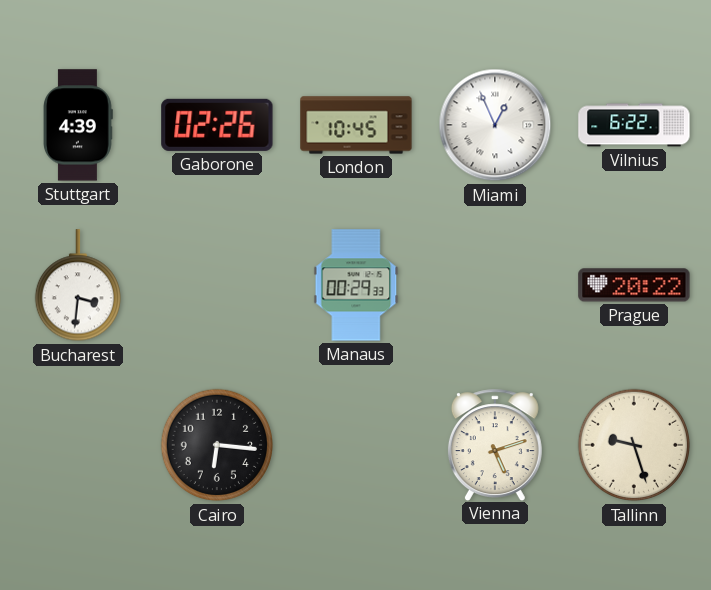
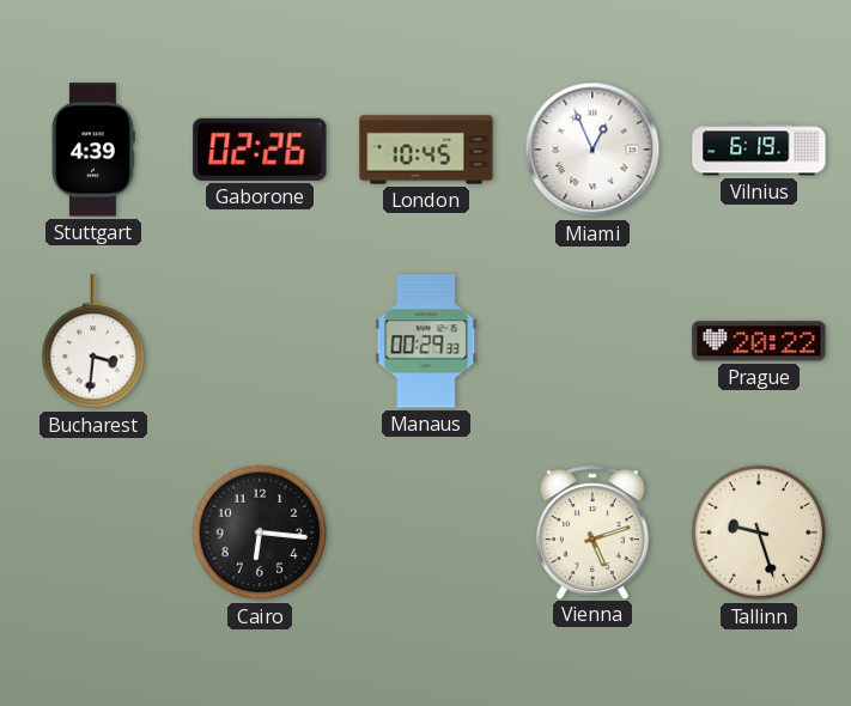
Vilnius: 6:22 -> 6:19
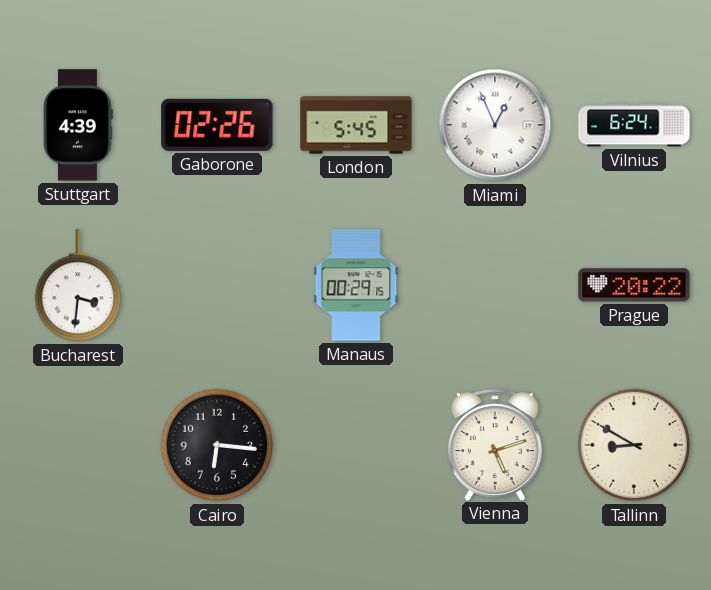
London: 10:45 -> 5:45
Vilnius: 6:19 -> 6:24
Manaus: 00:29:33 -> 00:29:15
Tallinn: 9:27 -> 8:50
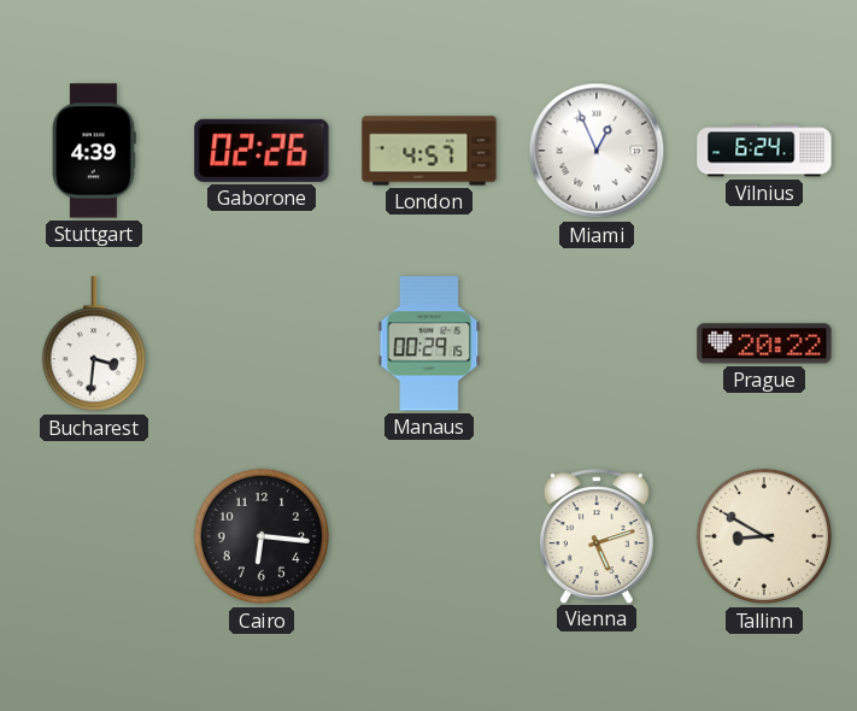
London: 5:45 -> 4:57
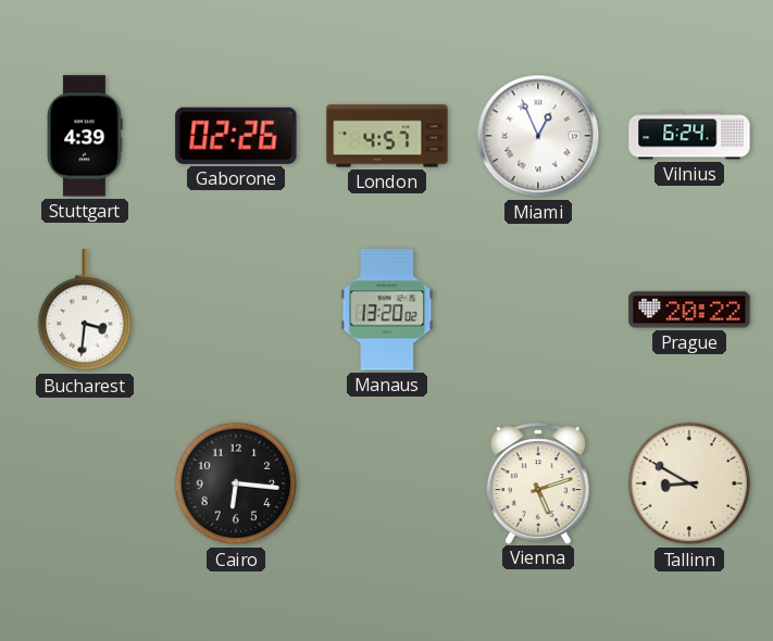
Manaus: 00:29 -> 13:20
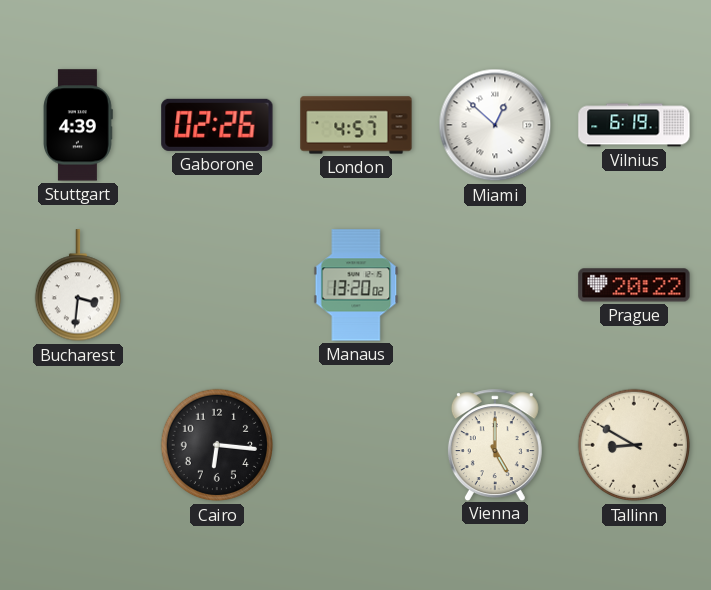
Miami: 12:56 -> 12:52
Vilnius: 6:24 -> 6:19
Vienna: 5:12 -> 5:00
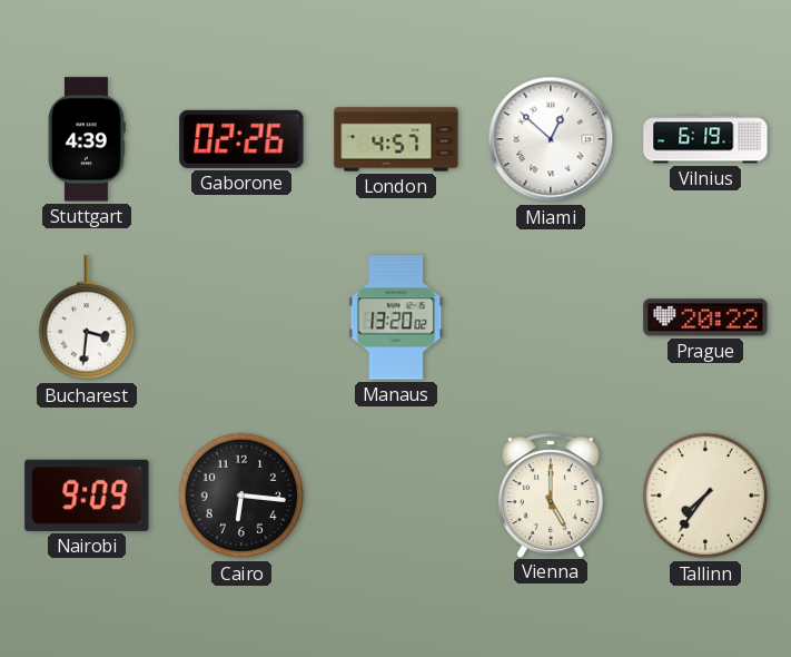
Nairobi: none -> 9:09
Tallinn: 8:50 -> 7:36
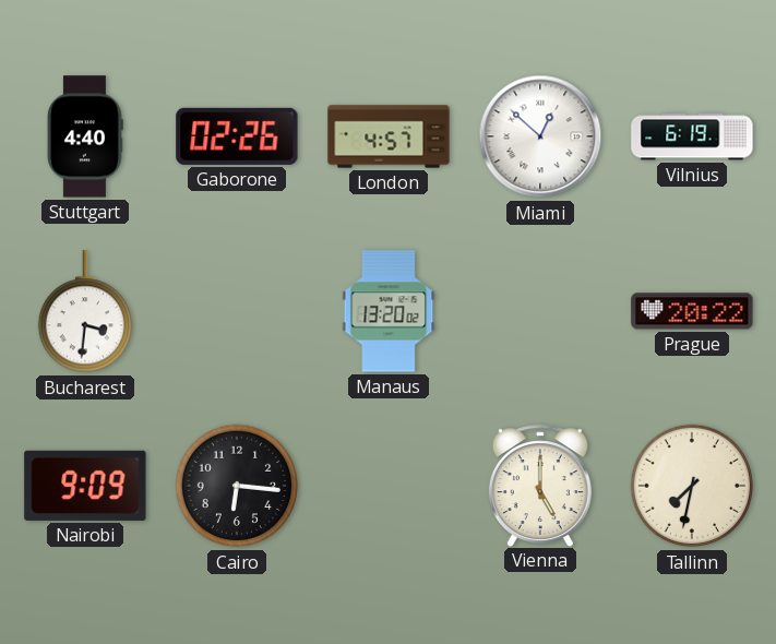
Stuttgart: 4:39 -> 4:40
Tallinn: 7:36 -> 7:32
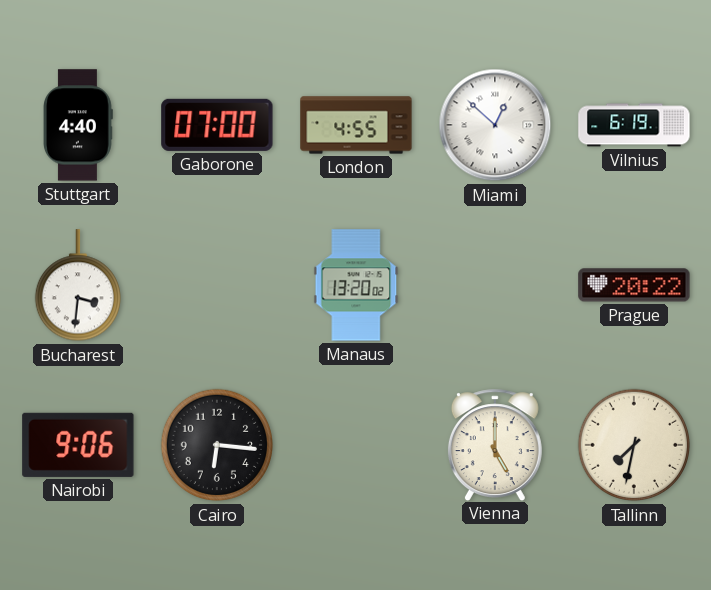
Gaborone: 02:26 -> 07:00
London: 4:57 -> 4:55
Nairobi: 9:09 -> 9:06
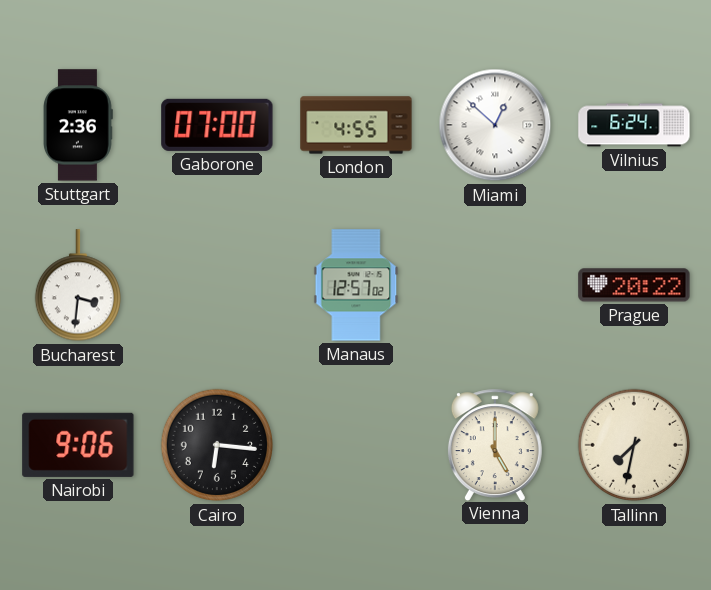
Stuttgart: 4:40 -> 2:36
Vilnius: 6:19 -> 6:24
Manaus: 13:20 -> 12:57
